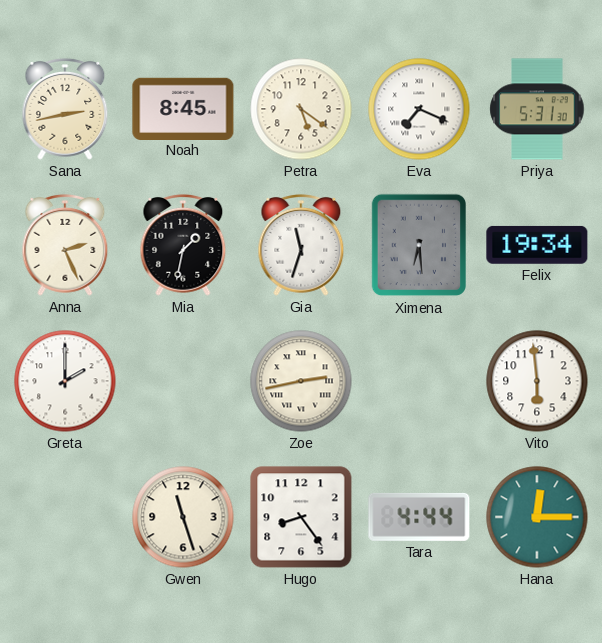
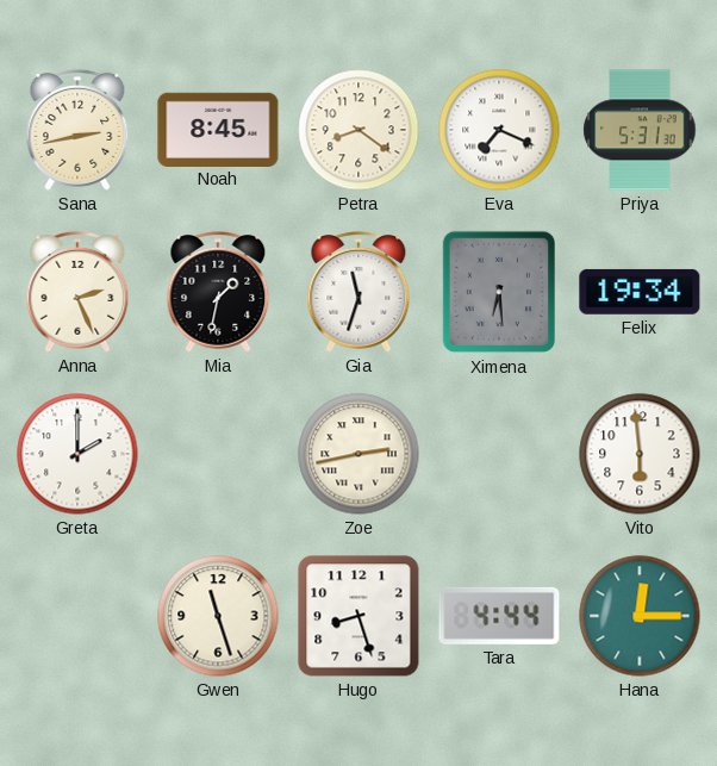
Petra: 5:21 -> 8:21
Hugo: 8:24 -> 8:27
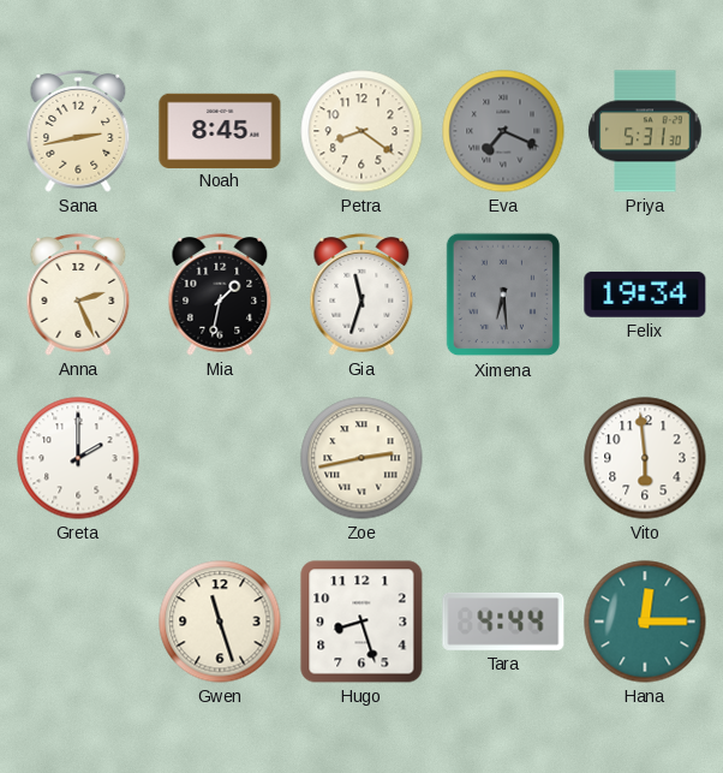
Eva dial: white -> grey
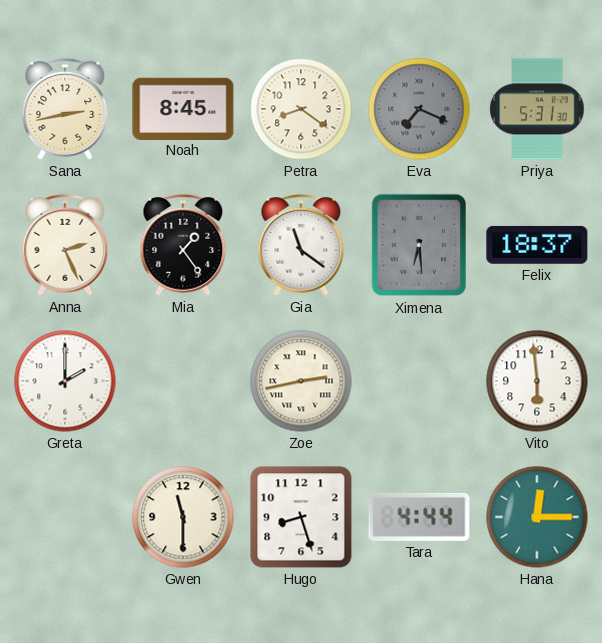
Mia: 1:32 -> 1:24
Gia: 11:33 -> 11:21
Felix: 19:34 -> 18:37
Gwen: 11:27 -> 11:30
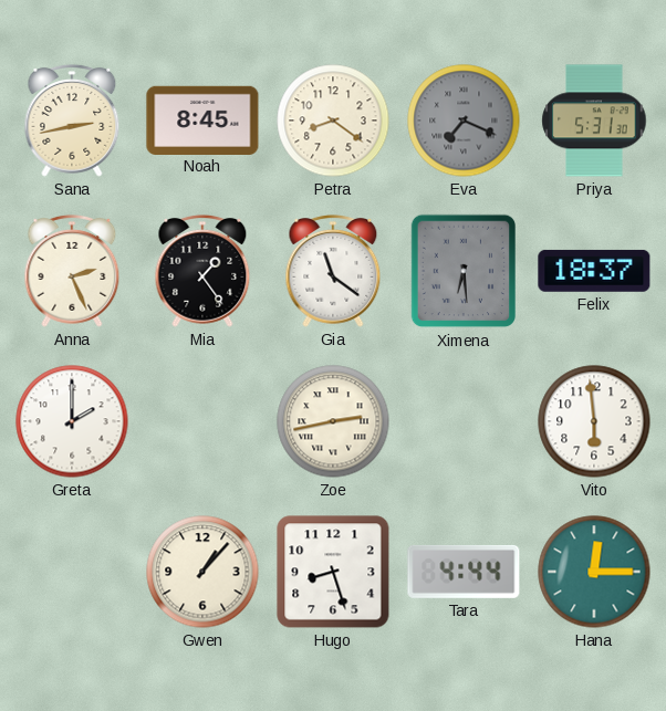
Gwen: 11:30 -> 1:07
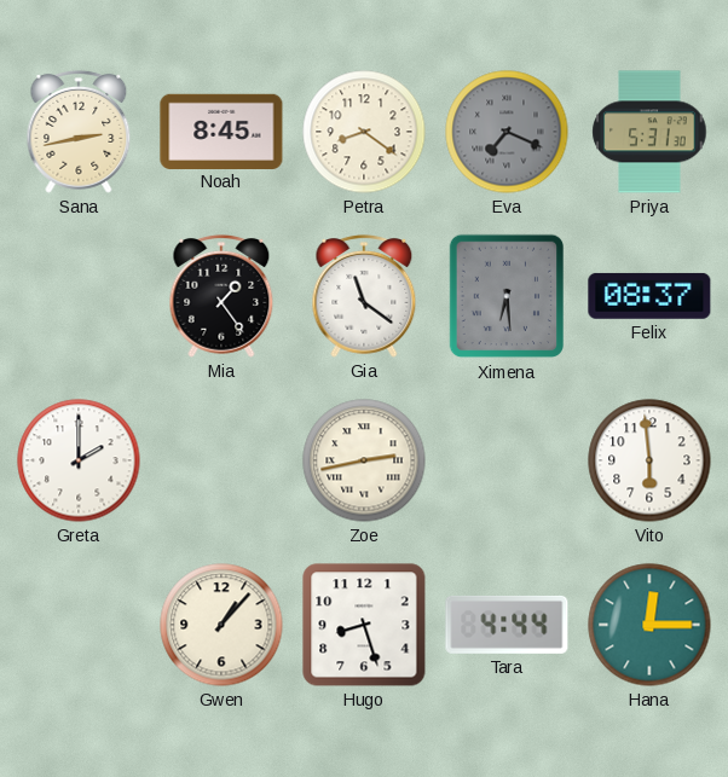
Anna: 2:26 -> none
Felix: 18:37 -> 08:37
